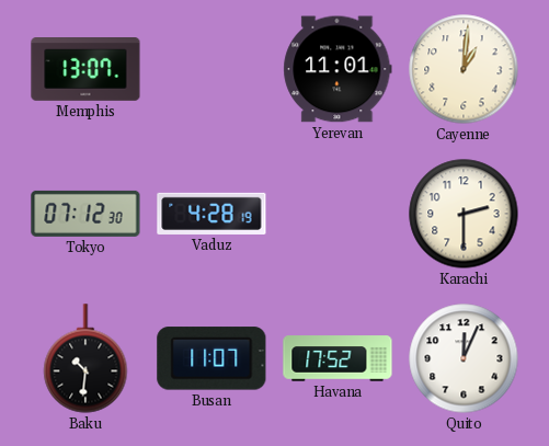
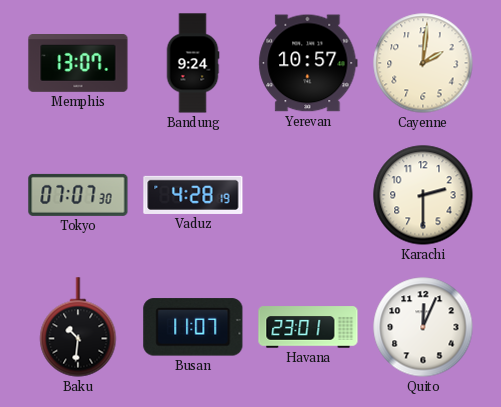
Bandung: none -> 9:24
Yerevan: 11:01 -> 10:57
Cayenne: 1:01 -> 2:01
Tokyo: 07:12 -> 07:07
Havana: 17:52 -> 23:01
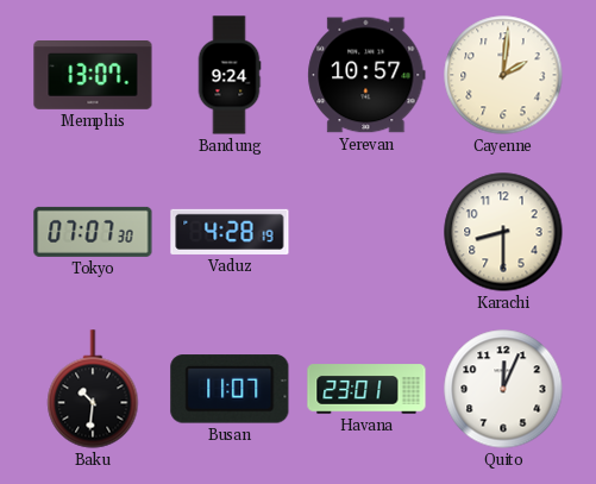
Karachi: 2:30 -> 8:30
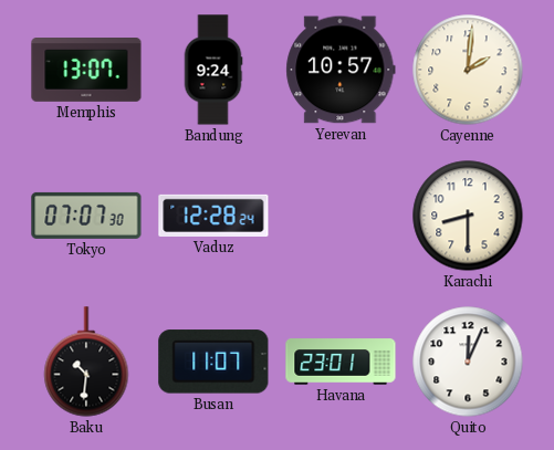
Vaduz: 4:28 -> 12:28
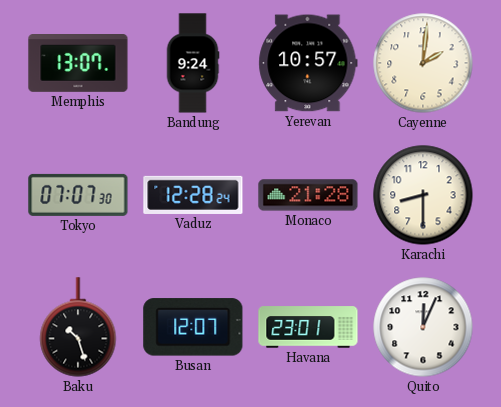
Monaco: none -> 21:28
Baku: 10:31 -> 10:27
Busan: 11:07 -> 12:07
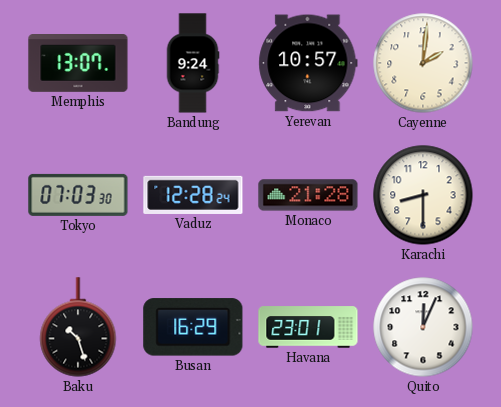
Tokyo: 07:07 -> 07:03
Busan: 12:07 -> 16:29
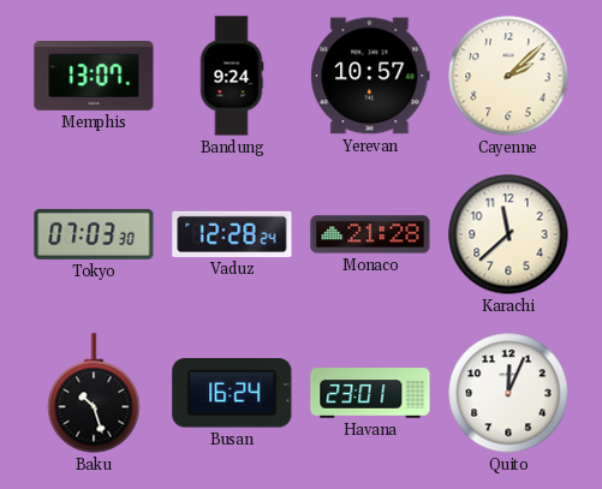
Cayenne: 2:01 -> 2:08
Karachi: 8:30 -> 11:38
Busan: 16:29 -> 16:24
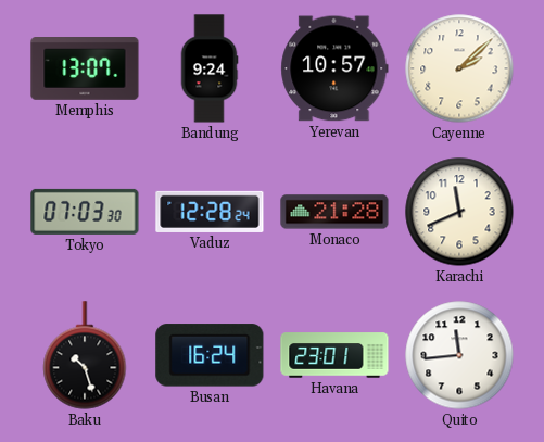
Karachi: 11:38 -> 11:41
Quito: 12:04 -> 11:44
